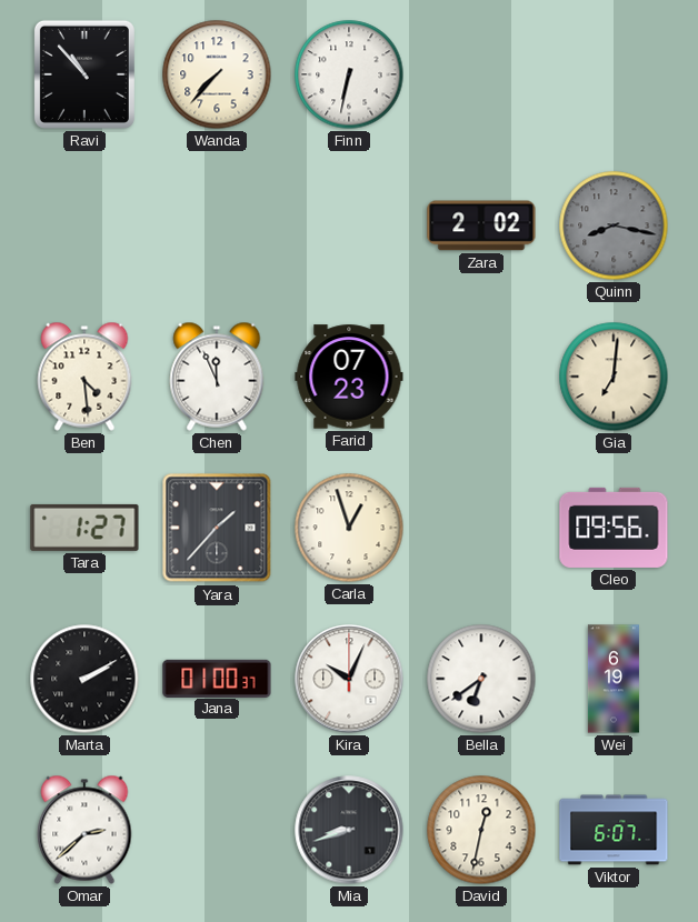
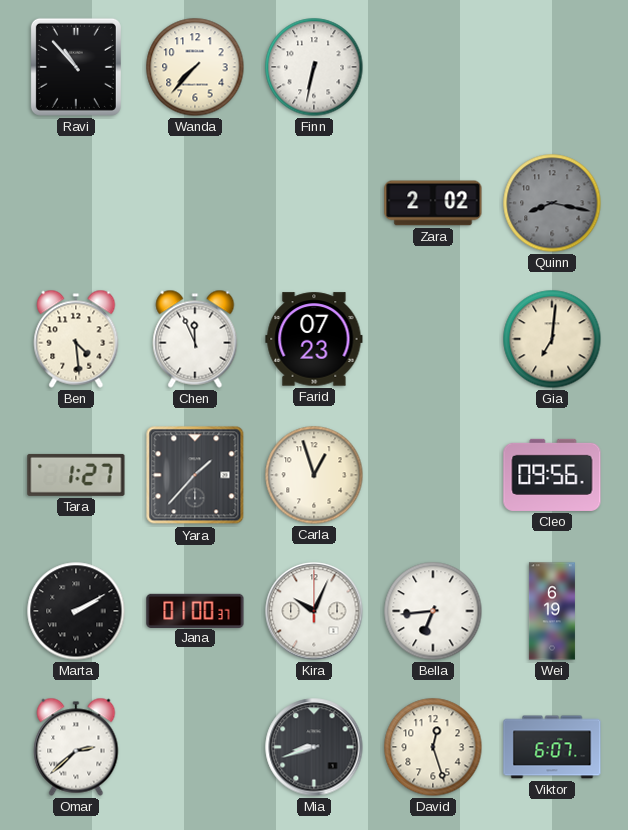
Bella: 6:39 -> 6:44
David: 12:32 -> 12:27
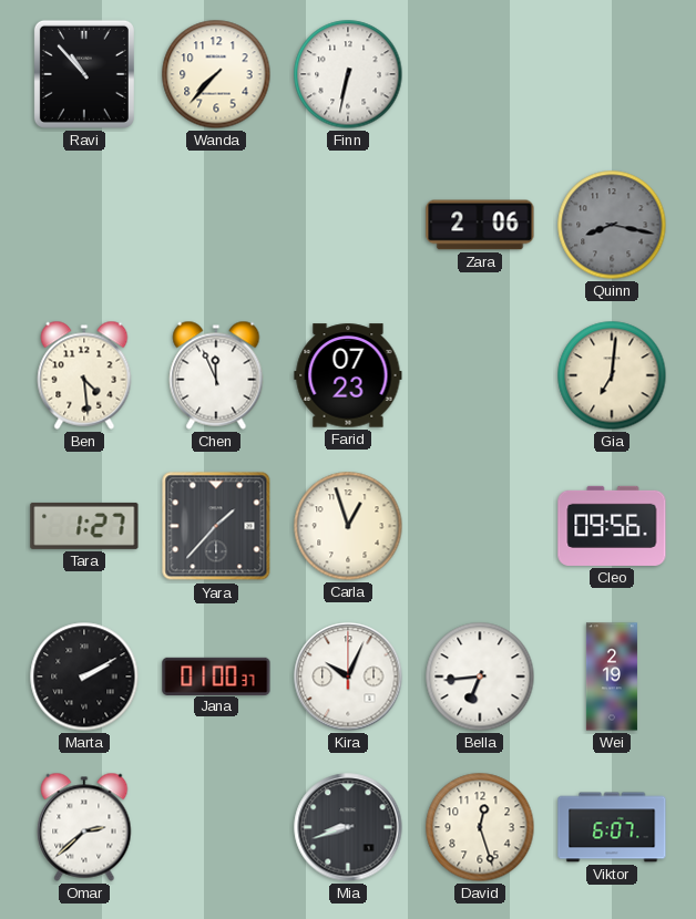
Zara: 2:02 -> 2:06
Wei: 6:19 -> 2:19
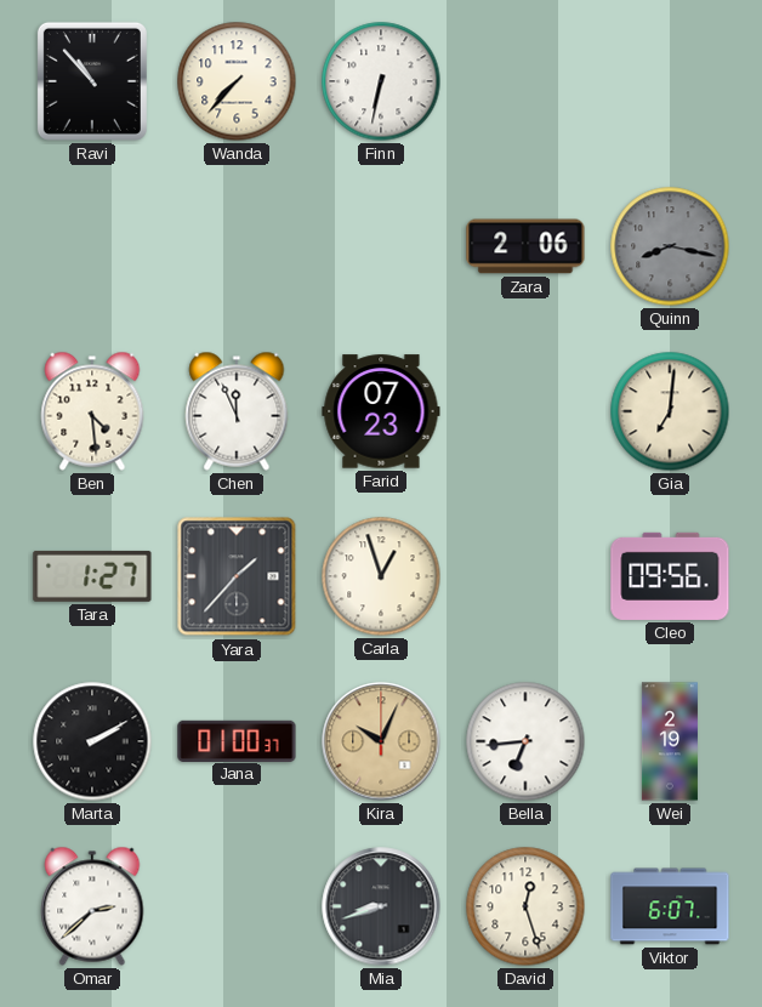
Kira dial: white -> champagne
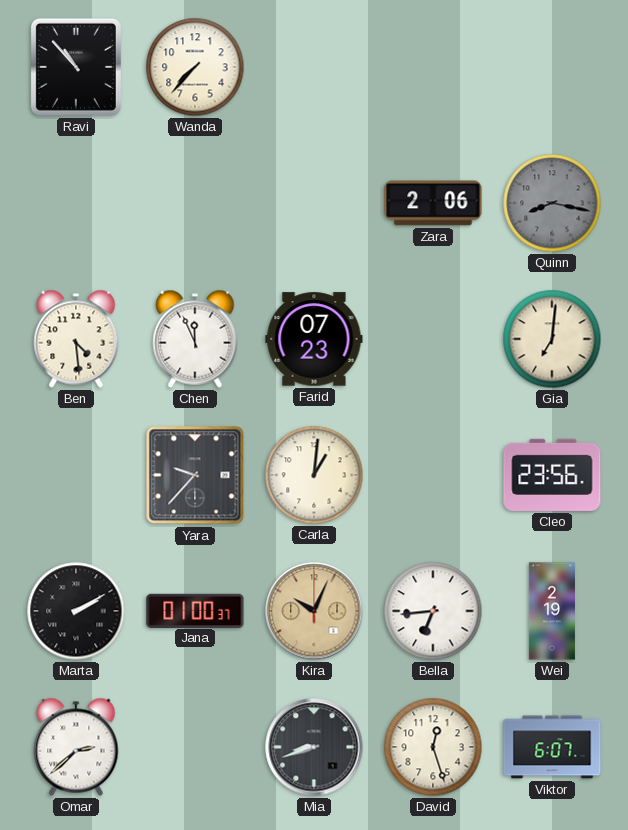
Finn: 6:32 -> none
Tara: 1:27 -> none
Yara: 1:37 -> 9:37
Carla: 12:57 -> 1:01
Cleo: 09:56 -> 23:56
